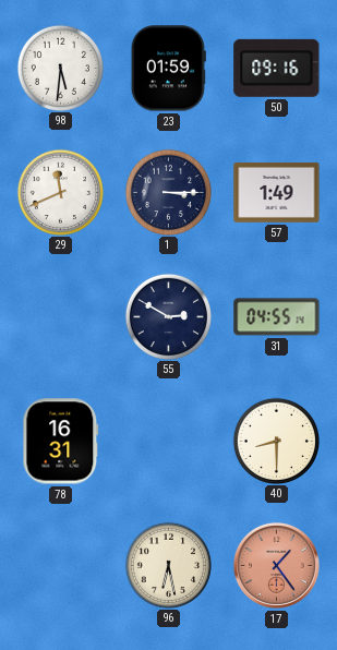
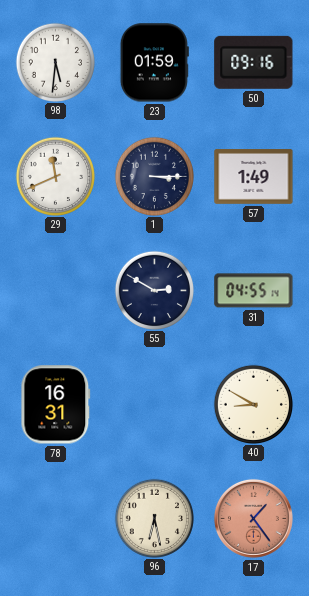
40: 8:30 -> 8:50
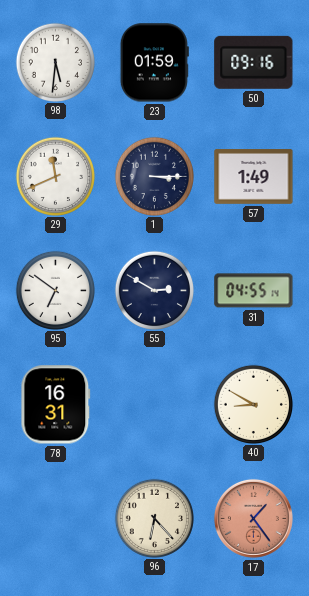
95: none -> 6:51
96: 6:28 -> 6:23
